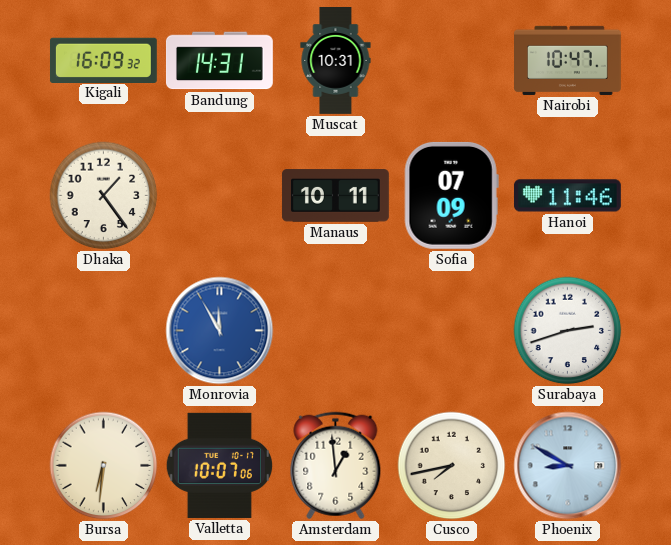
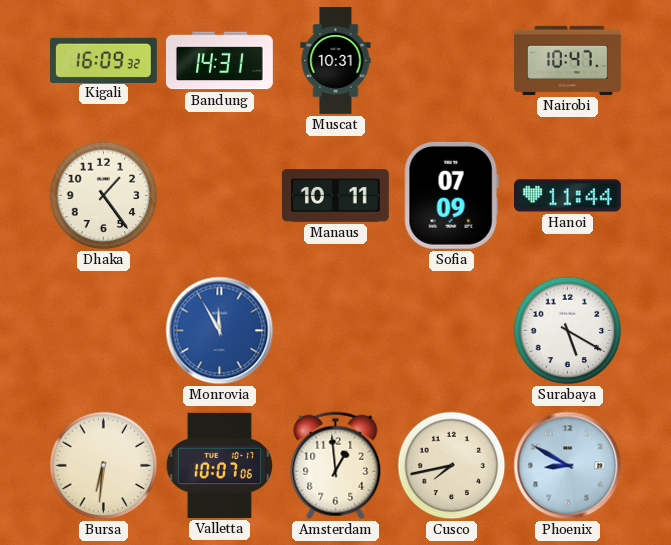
Hanoi: 11:46 -> 11:44
Surabaya: 2:42 -> 5:20
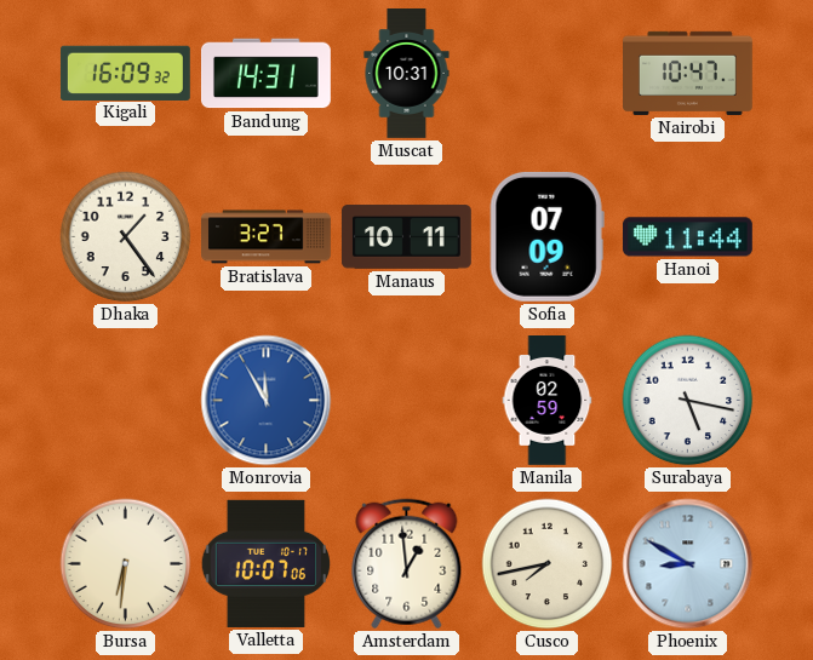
Bratislava: none -> 3:27
Manila: none -> 02:59
Surabaya: 5:20 -> 5:17
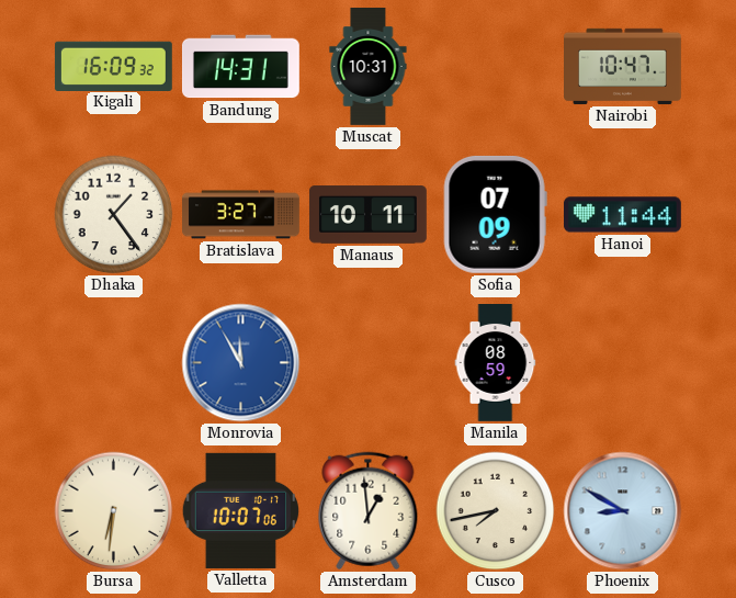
Manila: 02:59 -> 08:59
Surabaya: 5:17 -> none
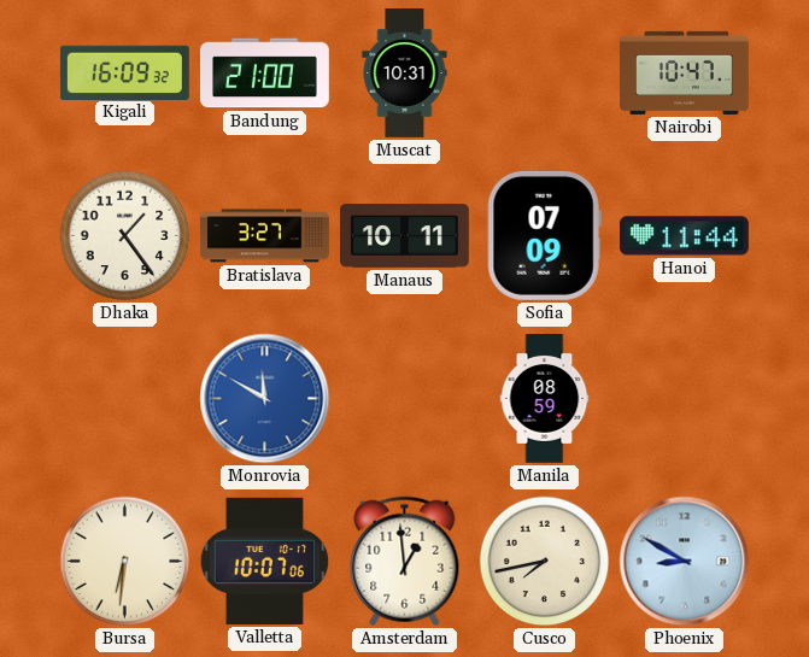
Bandung: 14:31 -> 21:00
Monrovia: 11:55 -> 11:50
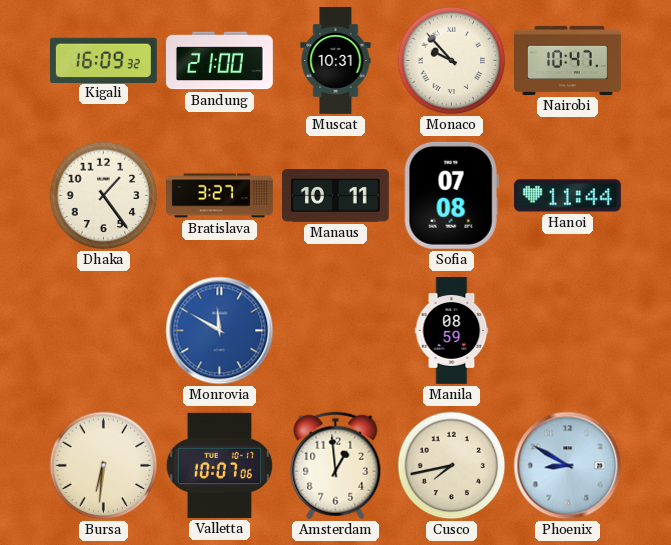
Monaco: none -> 9:53
Sofia: 07:09 -> 07:08
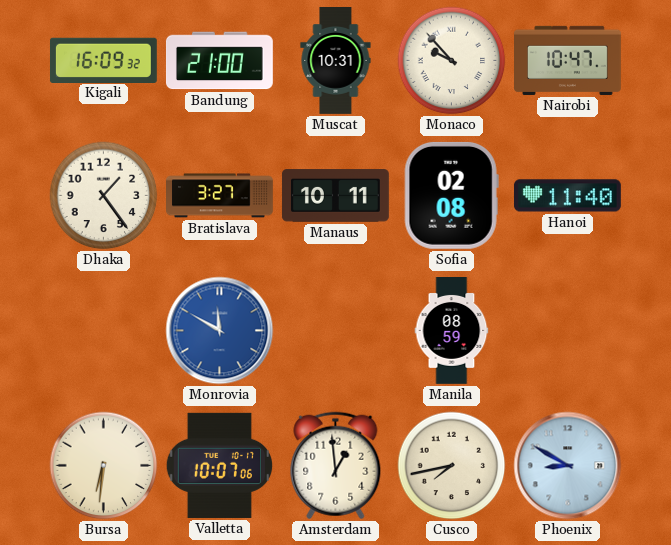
Sofia: 07:08 -> 02:08
Hanoi: 11:44 -> 11:40
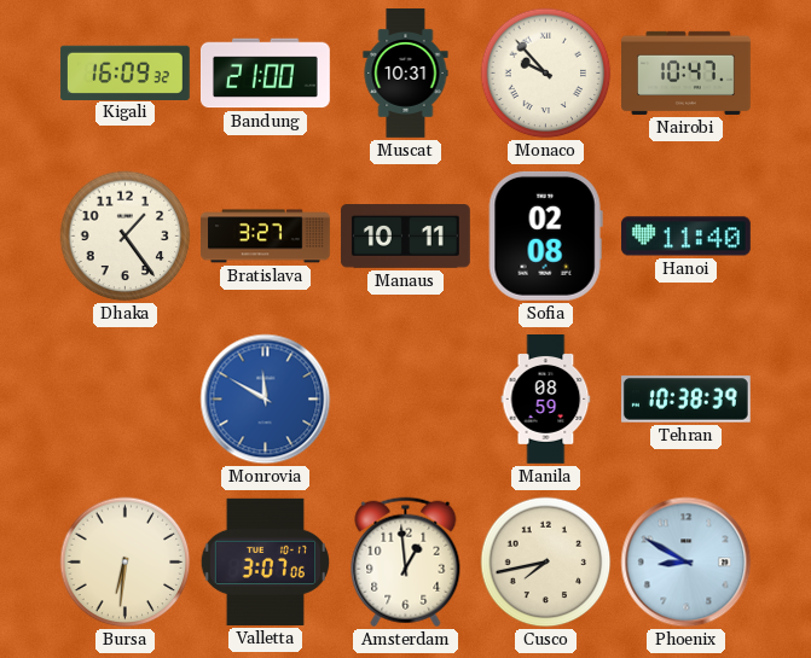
Tehran: none -> 10:38
Valletta: 10:07 -> 3:07
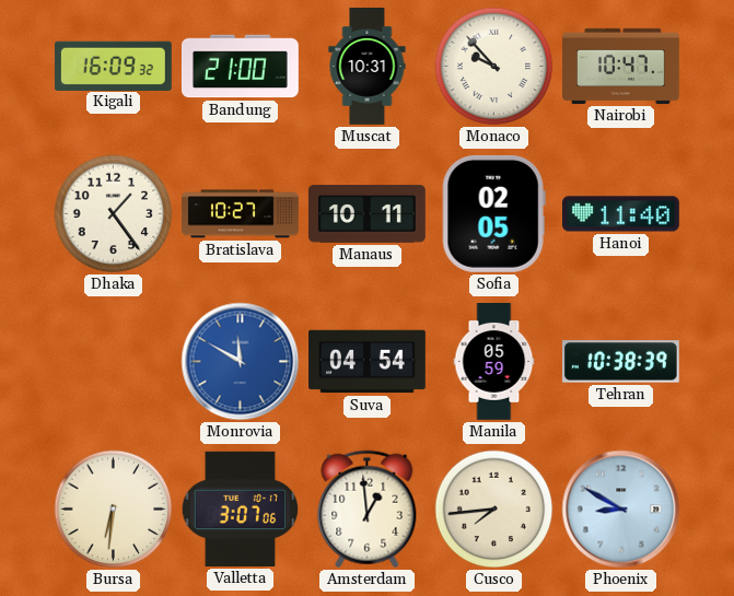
Bratislava: 3:27 -> 10:27
Sofia: 02:08 -> 02:05
Suva: none -> 04:54
Manila: 08:59 -> 05:59
Cusco: 7:43 -> 7:44
